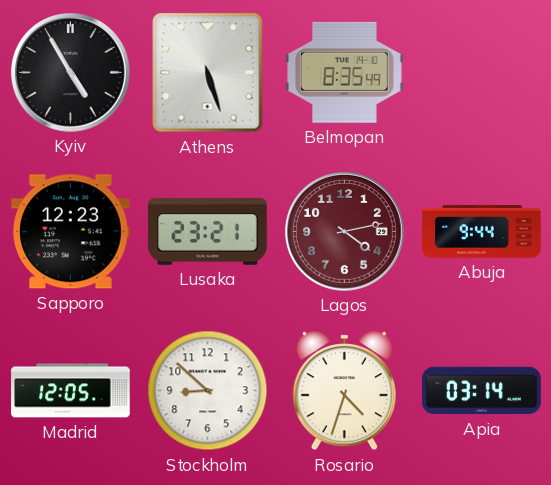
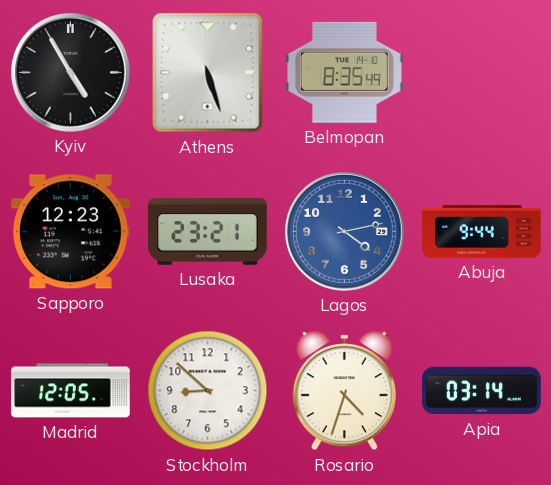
Lagos dial: burgundy -> blue
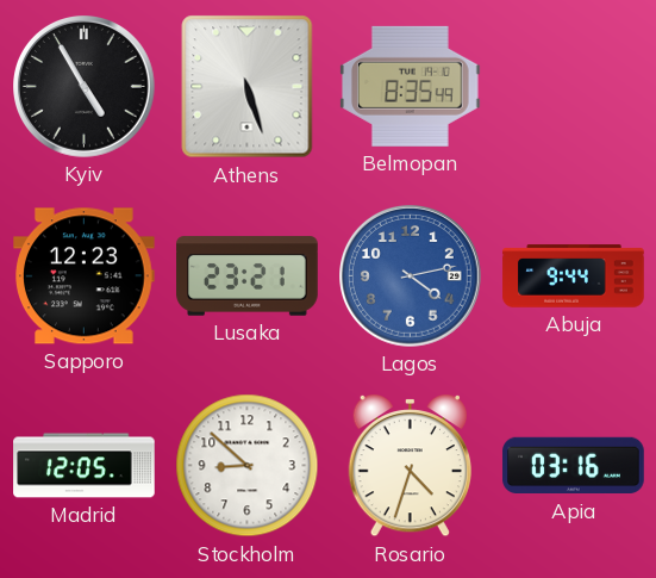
Apia: 03:14 -> 03:16
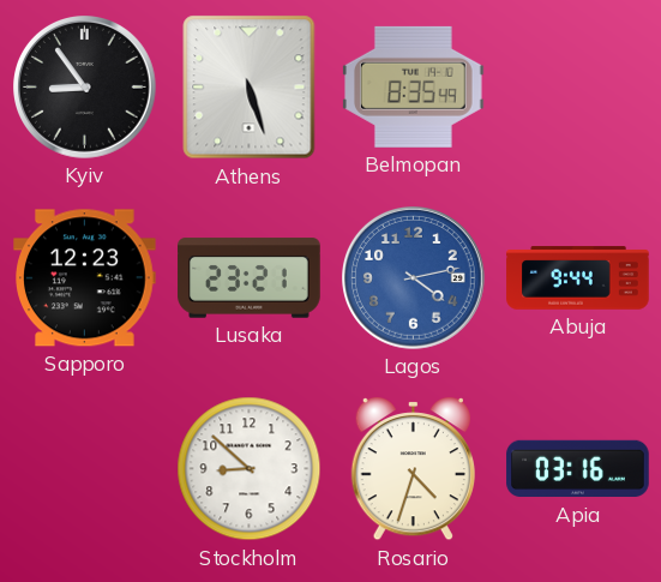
Kyiv: 4:55 -> 8:54
Madrid: 12:05 -> none
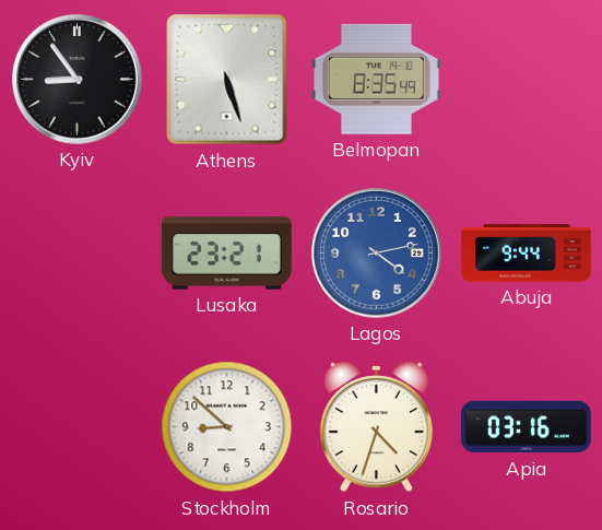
Sapporo: 12:23 -> none
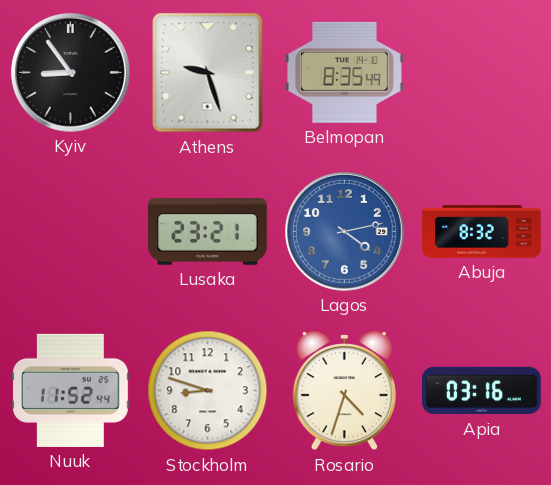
Athens: 5:27 -> 9:27
Abuja: 9:44 -> 8:32
Nuuk: none -> 11:52
Stockholm: 8:52 -> 8:48
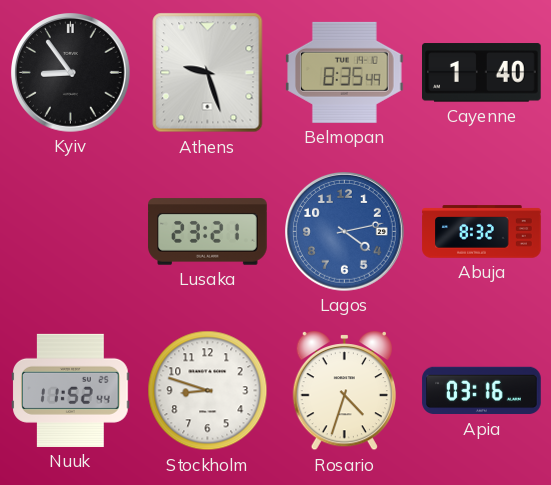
Cayenne: none -> 1:40
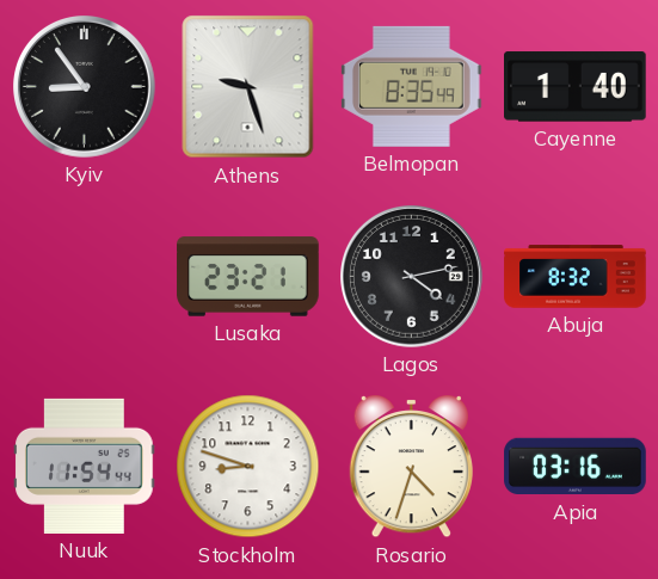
Lagos dial: blue -> black
Nuuk: 11:52 -> 11:54
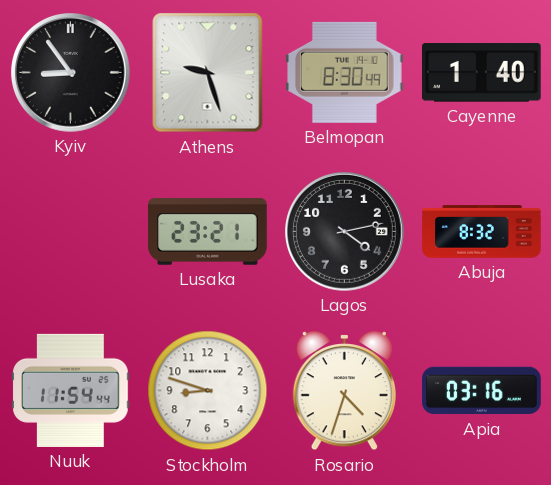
Belmopan: 8:35 -> 8:30
